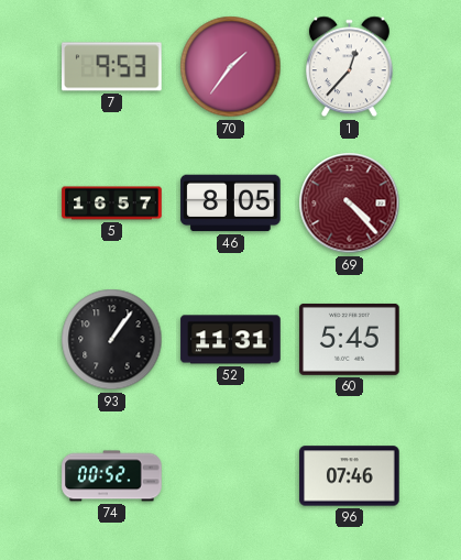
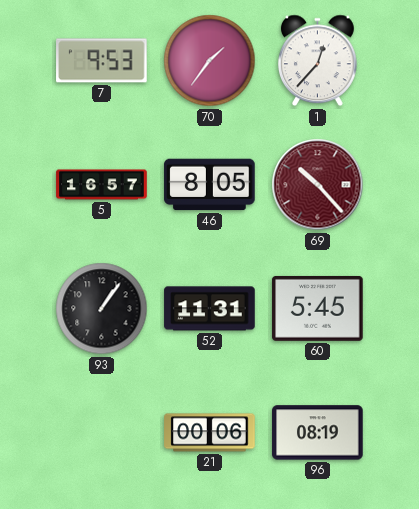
69: 4:23 -> 10:23
74: 00:52 -> none
21: none -> 00:06
96: 07:46 -> 08:19
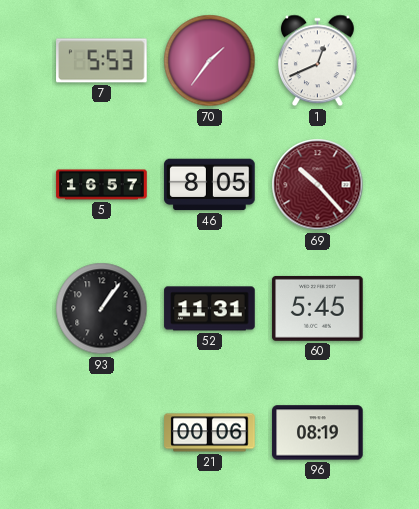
7: 9:53 -> 5:53
1: 12:37 -> 12:41
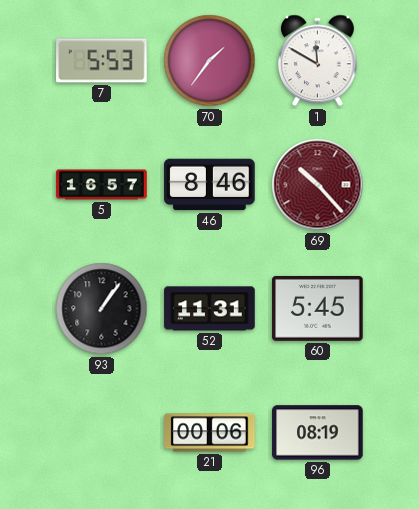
1: 12:41 -> 11:50
46: 8:05 -> 8:46
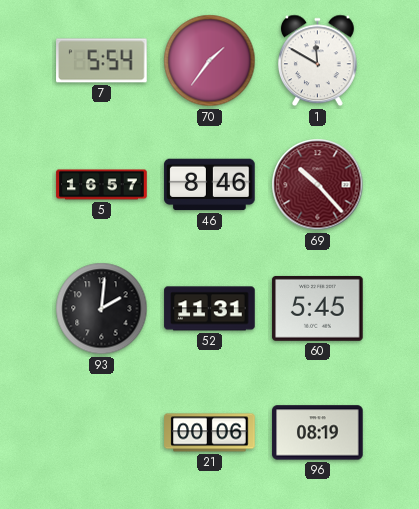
7: 5:53 -> 5:54
93: 1:06 -> 2:01
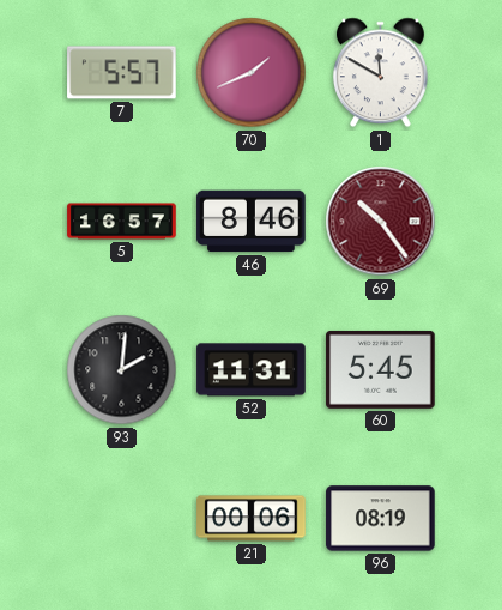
7: 5:54 -> 5:57
70: 1:36 -> 1:41
69: 10:23 -> 10:24
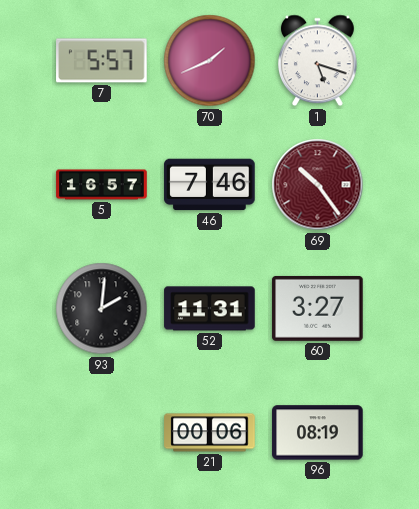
1: 11:50 -> 5:18
46: 8:46 -> 7:46
60: 5:45 -> 3:27
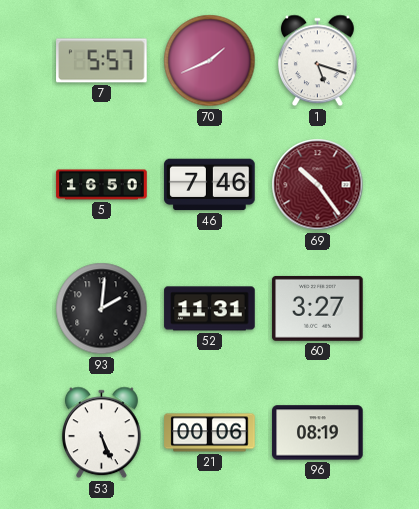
5: 16:57 -> 16:50
53: none -> 5:26
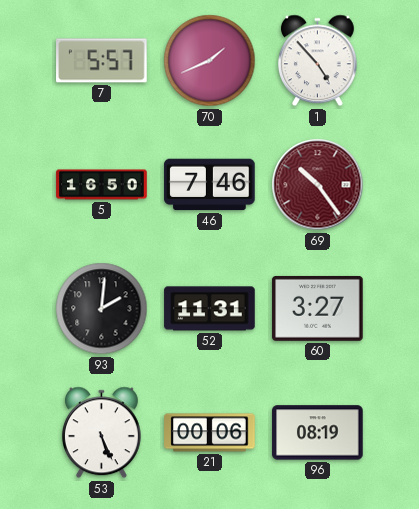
1: 5:18 -> 4:53
